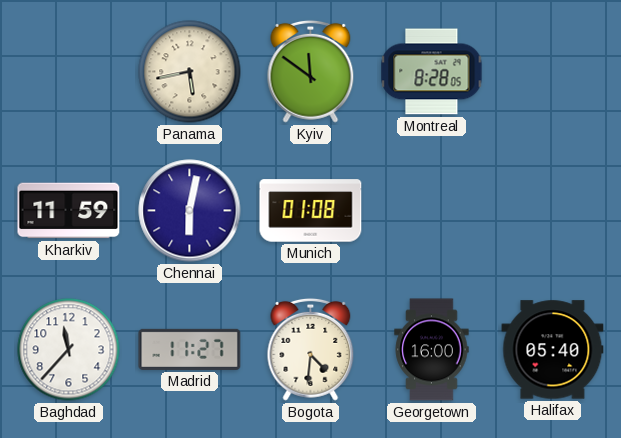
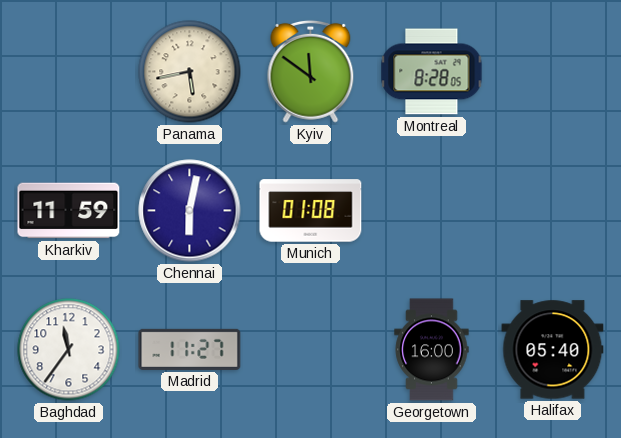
Baghdad: 11:37 -> 11:36
Bogota: 4:31 -> none
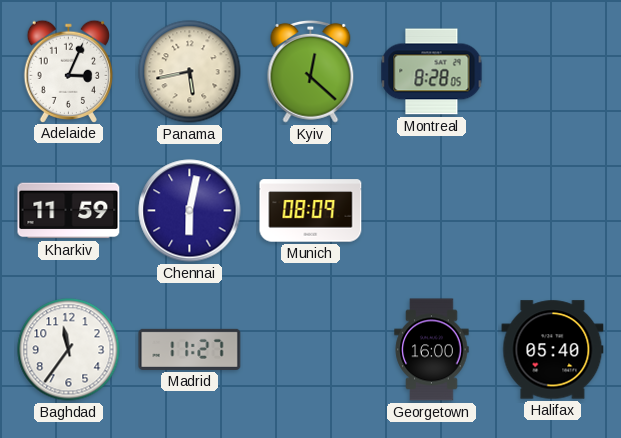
Adelaide: none -> 3:04
Kyiv: 11:51 -> 12:22
Munich: 01:08 -> 08:09
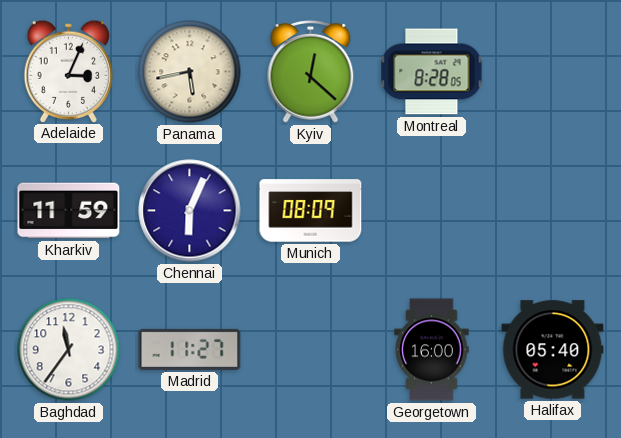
Chennai: 6:02 -> 6:04
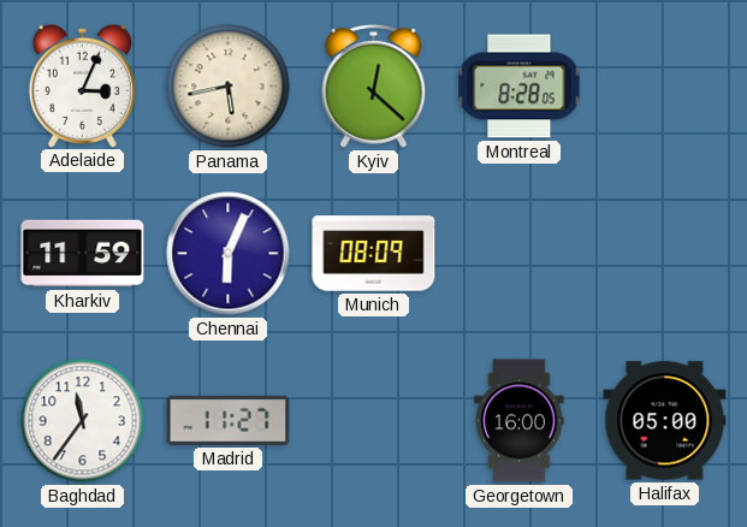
Halifax: 05:40 -> 05:00
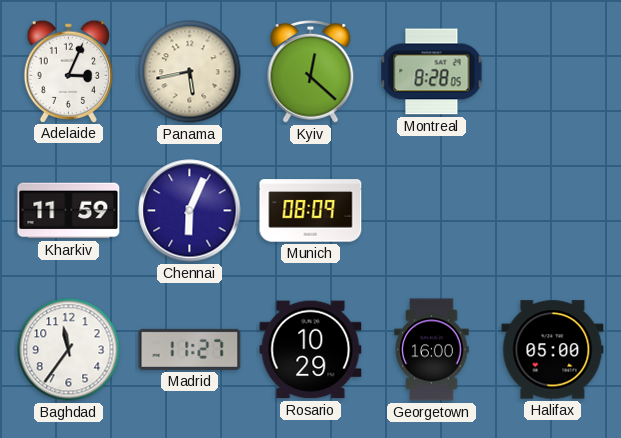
Rosario: none -> 10:29
